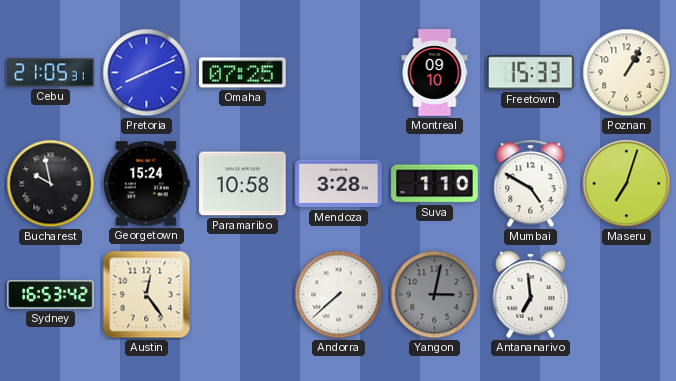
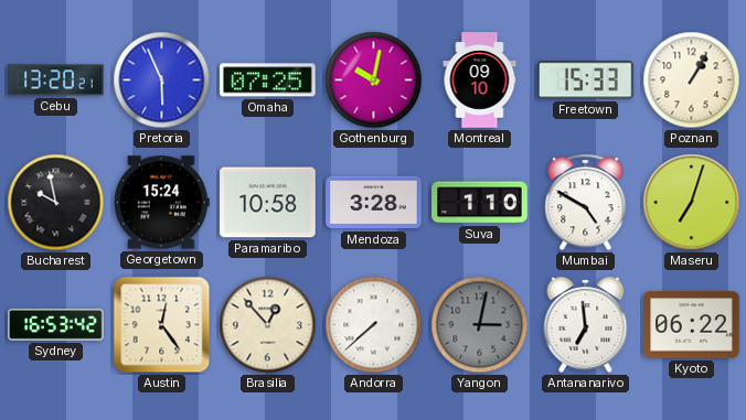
Cebu: 21:05 -> 13:20
Pretoria: 8:11 -> 5:56
Gothenburg: none -> 10:02
Brasilia: none -> 12:53
Kyoto: none -> 06:22
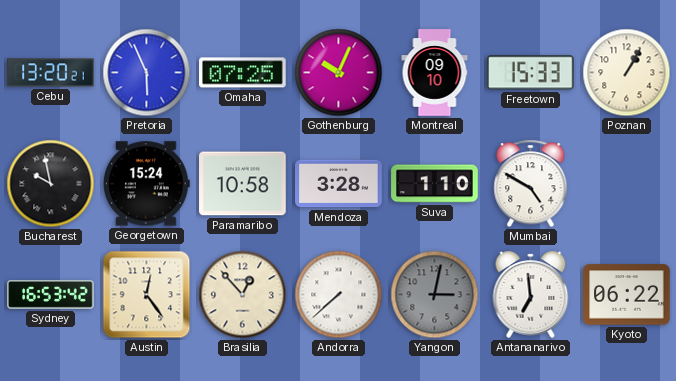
Gothenburg: 10:02 -> 10:04
Maseru: 7:03 -> none
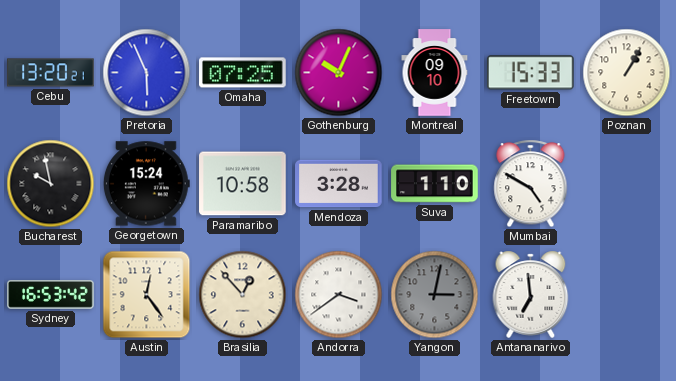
Andorra: 7:38 -> 3:39
Kyoto: 06:22 -> none
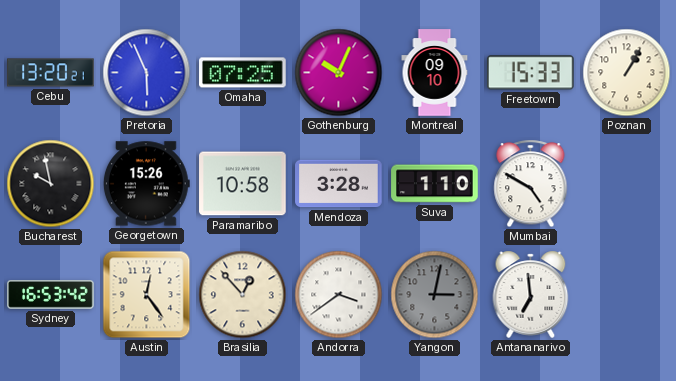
Georgetown: 15:24 -> 15:26
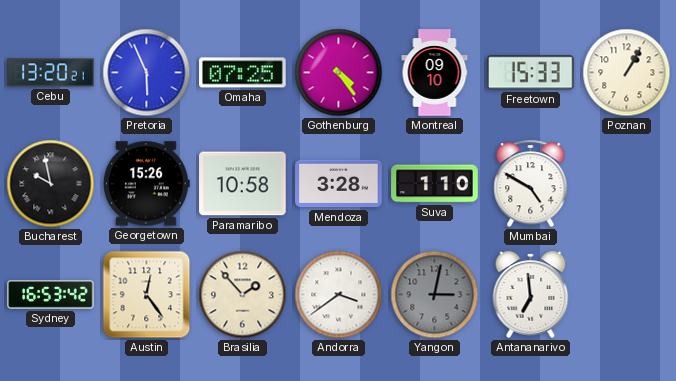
Gothenburg: 10:04 -> 4:24
Brasilia: 12:53 -> 1:53
